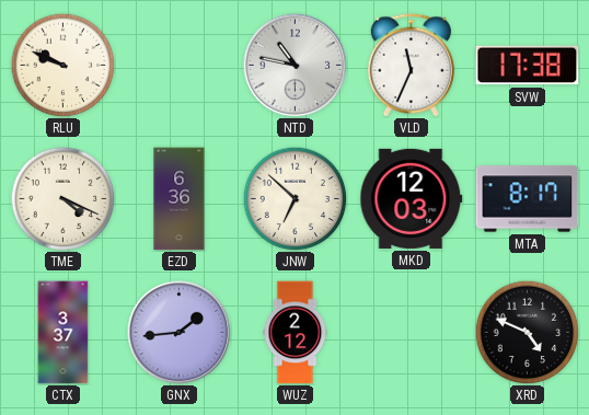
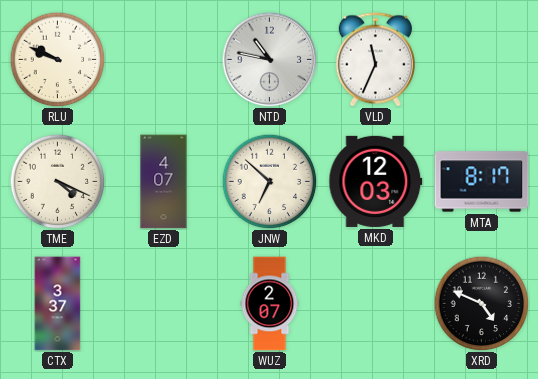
SVW: 17:38 -> none
EZD: 6:36 -> 4:07
GNX: 1:44 -> none
WUZ: 2:12 -> 2:07
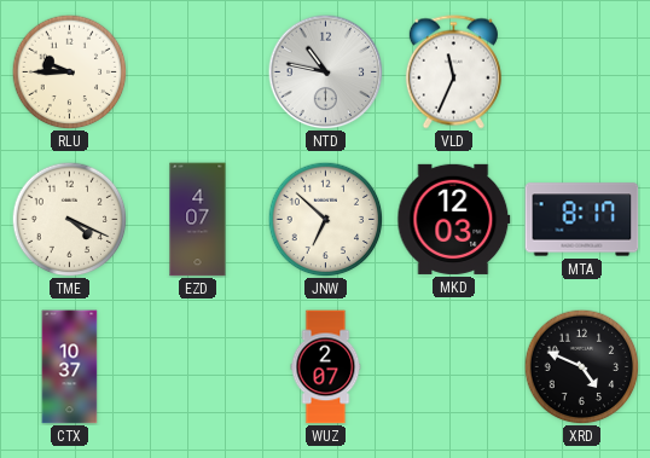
RLU: 9:49 -> 9:45
CTX: 3:37 -> 10:37
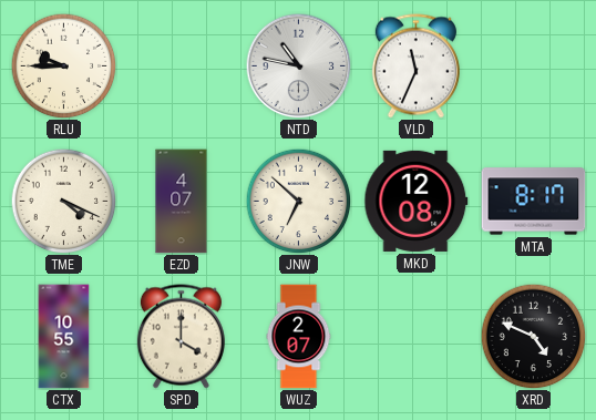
MKD: 12:03 -> 12:08
CTX: 10:37 -> 10:55
SPD: none -> 4:00
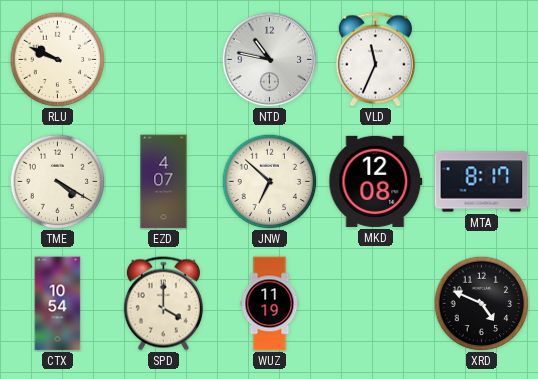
RLU: 9:45 -> 9:49
TME: 4:19 -> 4:20
CTX: 10:55 -> 10:54
WUZ: 2:07 -> 11:19
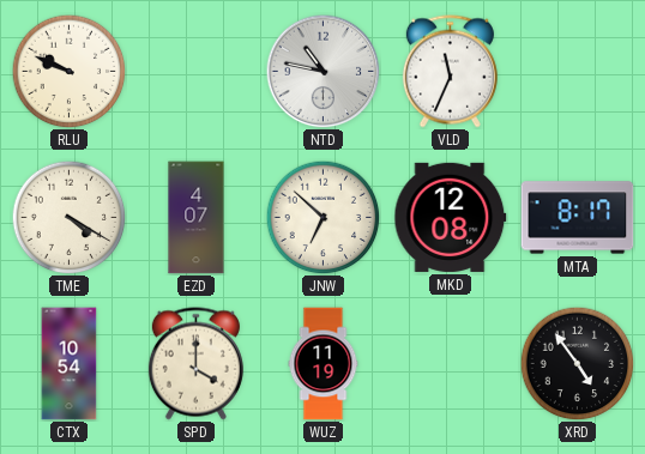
XRD: 4:49 -> 4:54
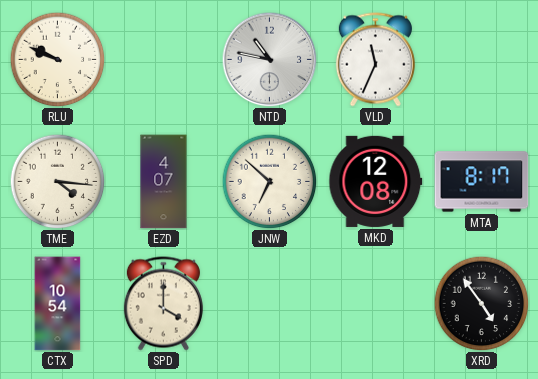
TME: 4:20 -> 4:16
WUZ: 11:19 -> none
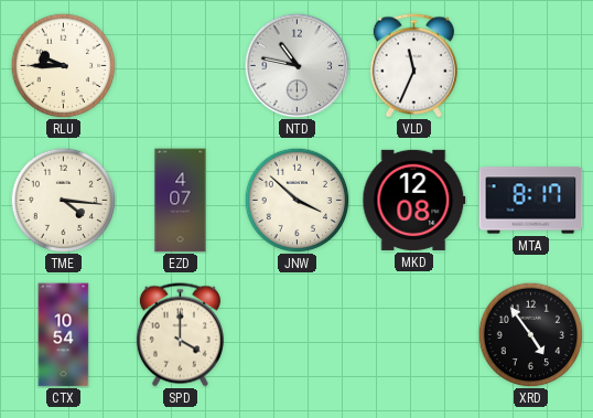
RLU: 9:49 -> 9:45
JNW: 6:52 -> 3:52
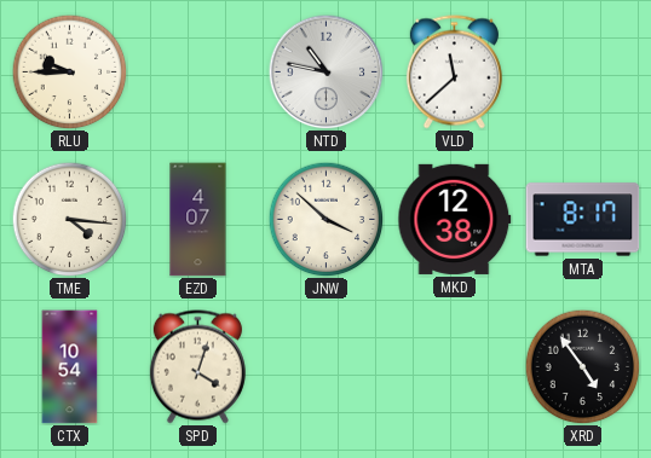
VLD: 11:34 -> 11:38
MKD: 12:08 -> 12:38
SPD: 4:00 -> 4:03
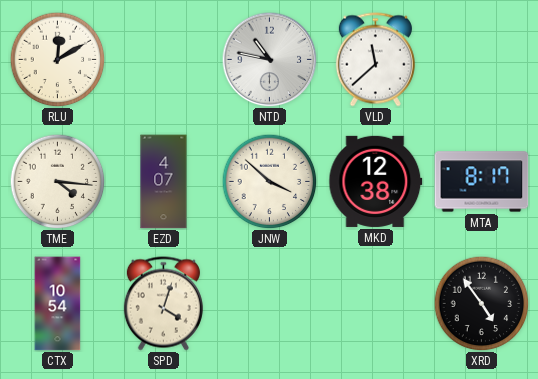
RLU: 9:45 -> 12:10
